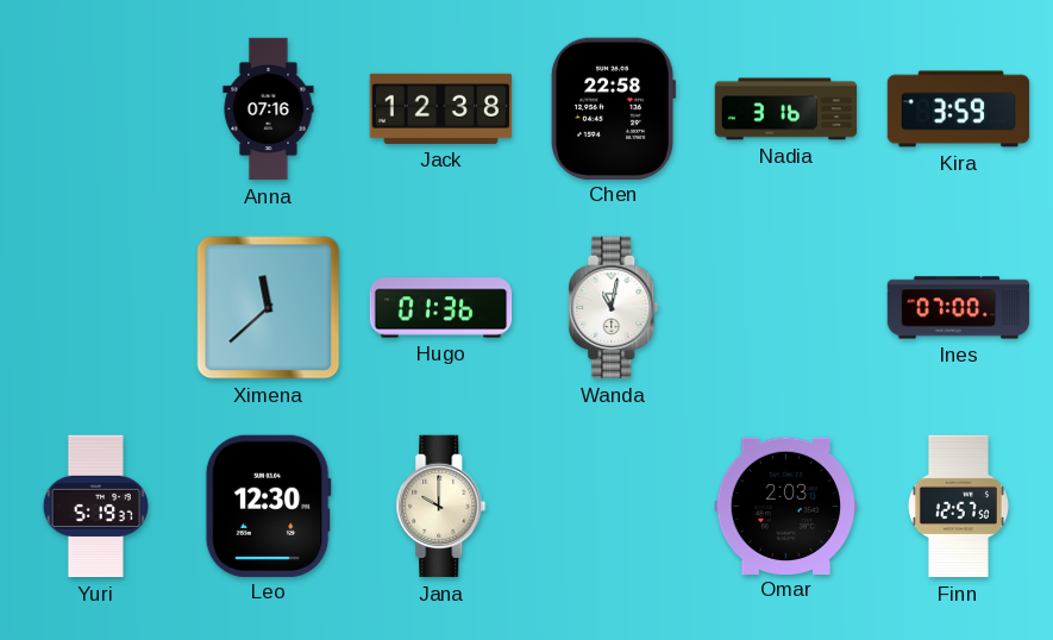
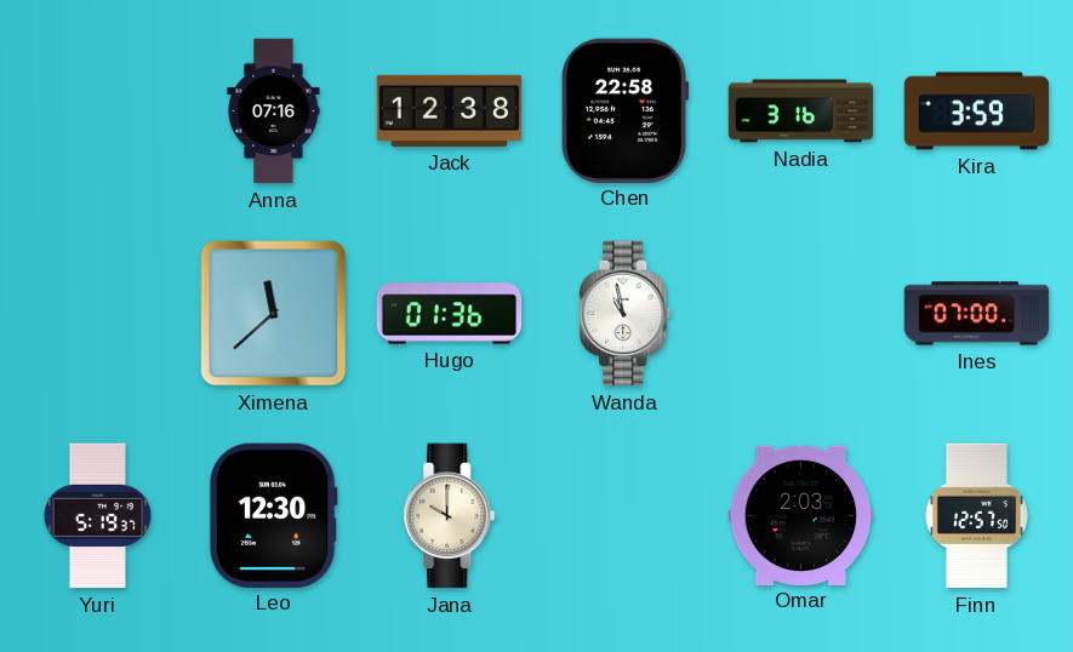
Wanda: 11:02 -> 10:58
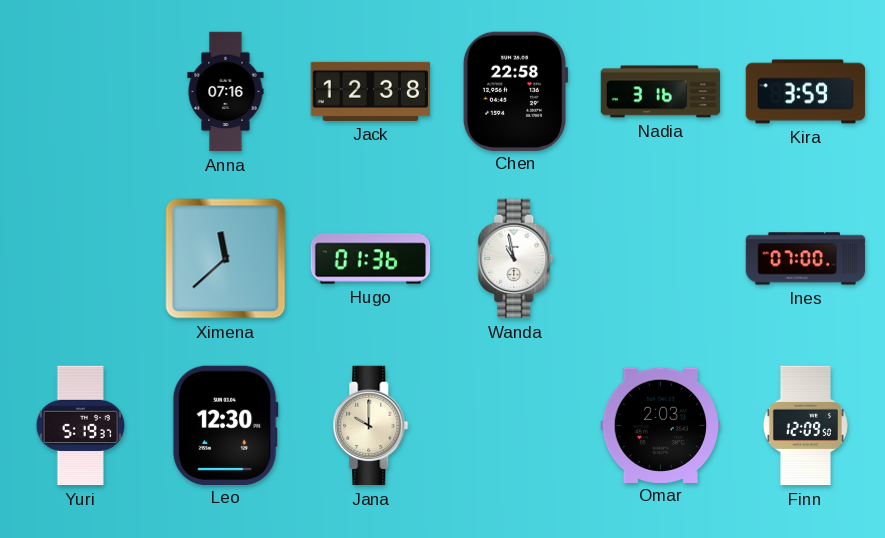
Finn: 12:57 -> 12:09
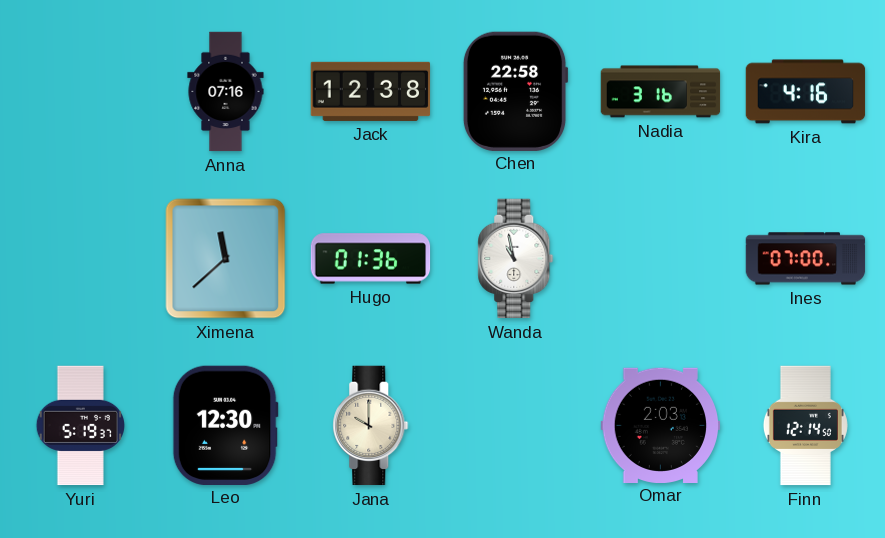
Kira: 3:59 -> 4:16
Finn: 12:09 -> 12:14
